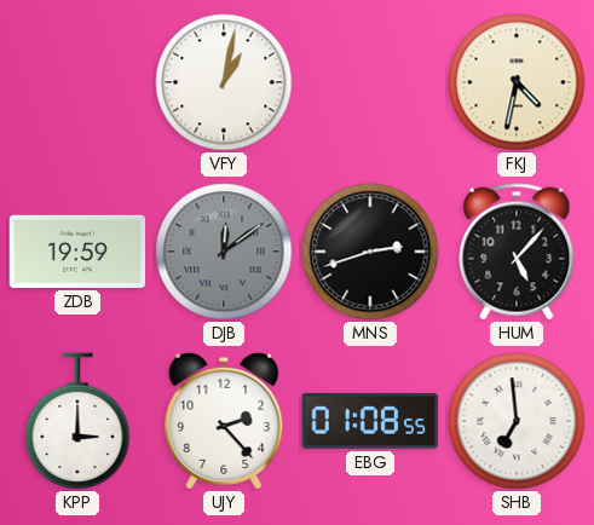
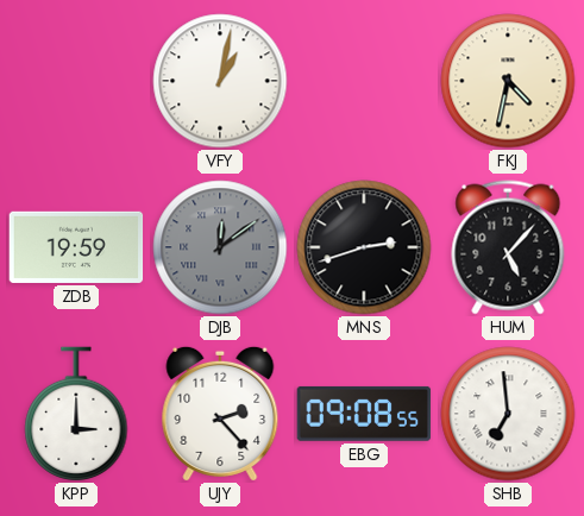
EBG: 01:08 -> 09:08
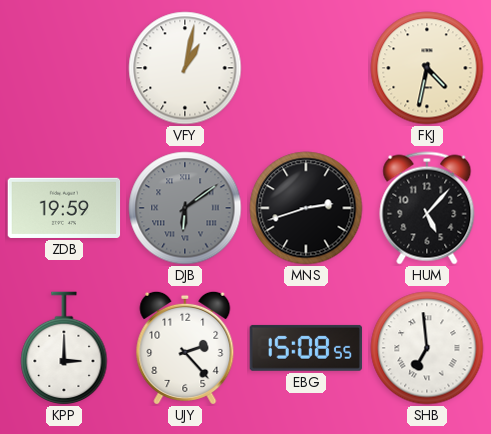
DJB: 12:09 -> 6:09
EBG: 09:08 -> 15:08
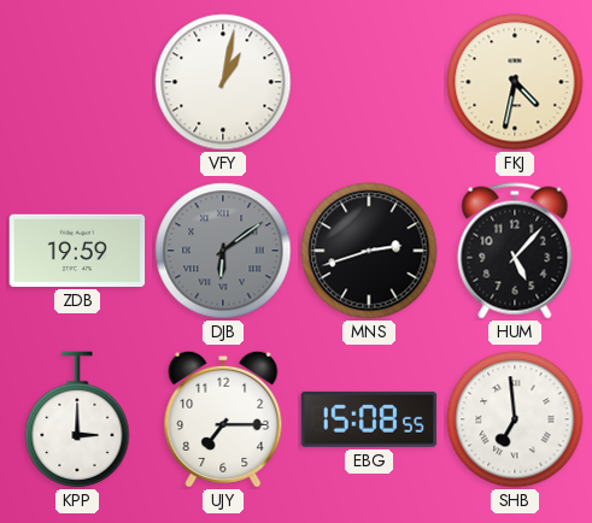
UJY: 2:23 -> 7:15
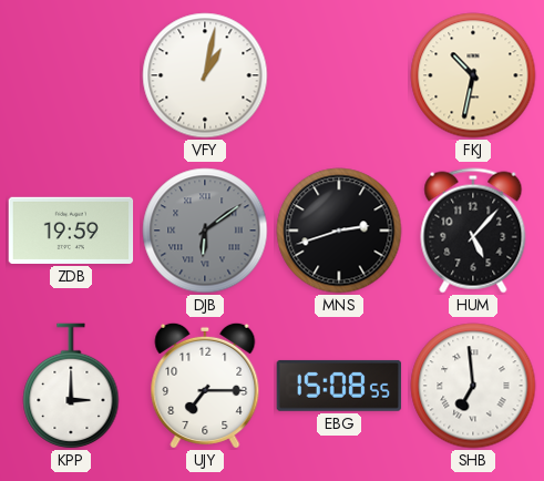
FKJ: 4:32 -> 10:32
